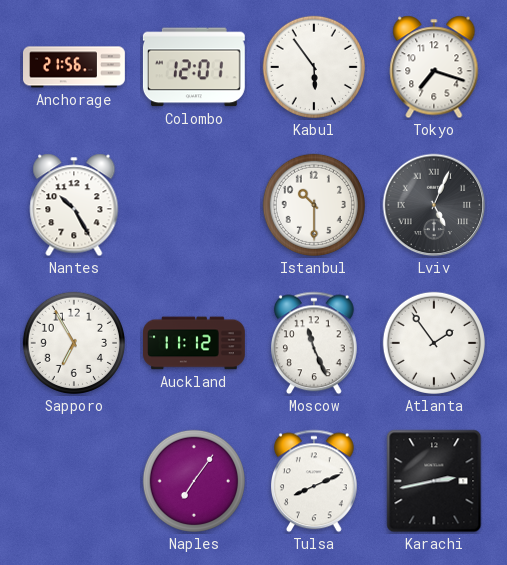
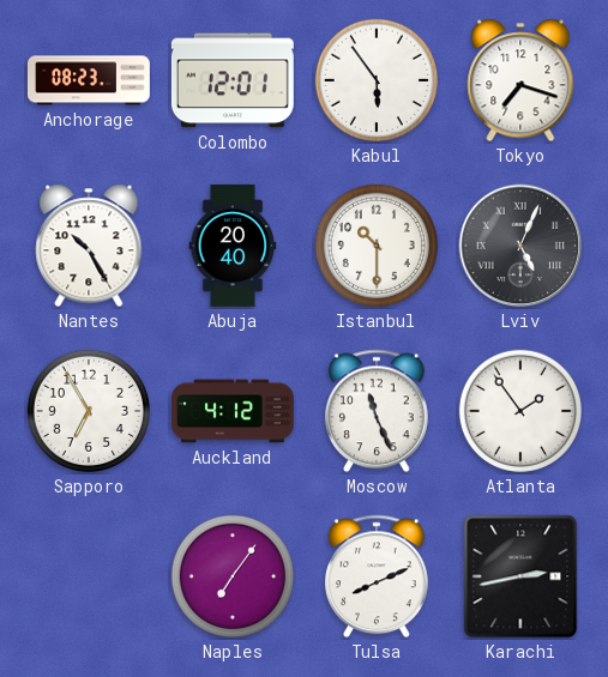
Anchorage: 21:56 -> 08:23
Abuja: none -> 20:40
Auckland: 11:12 -> 4:12
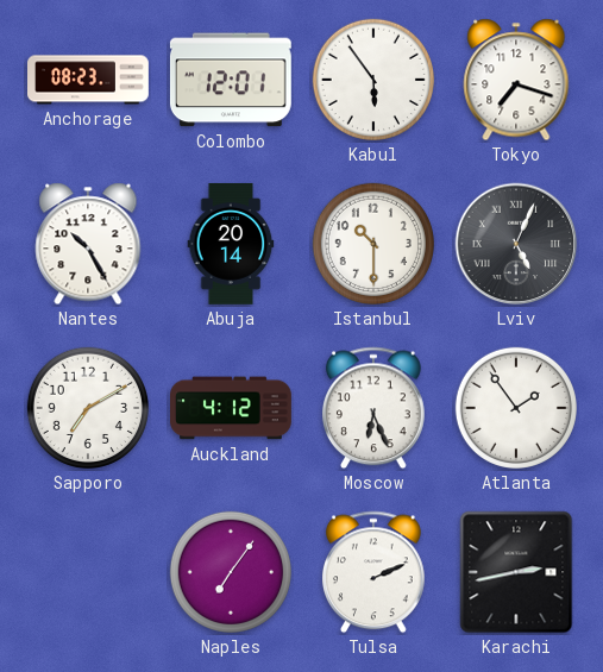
Abuja: 20:40 -> 20:14
Sapporo: 6:55 -> 7:10
Moscow: 11:26 -> 6:26
Tulsa: 8:11 -> 2:11
